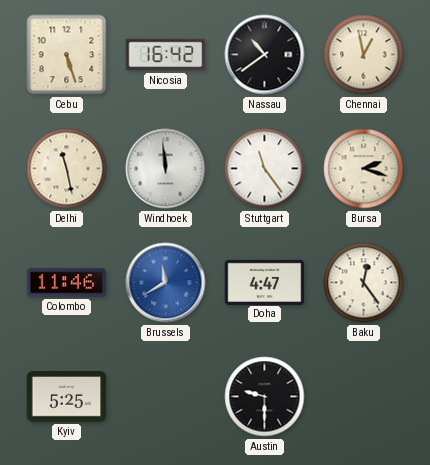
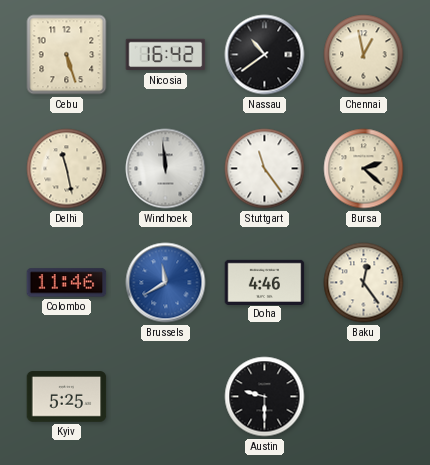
Bursa: 2:18 -> 2:22
Doha: 4:47 -> 4:46
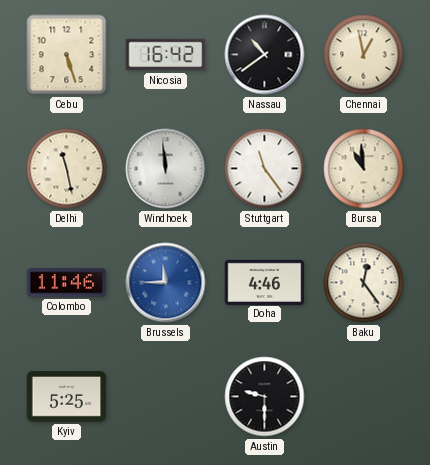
Bursa: 2:22 -> 10:59
Brussels: 11:40 -> 11:45
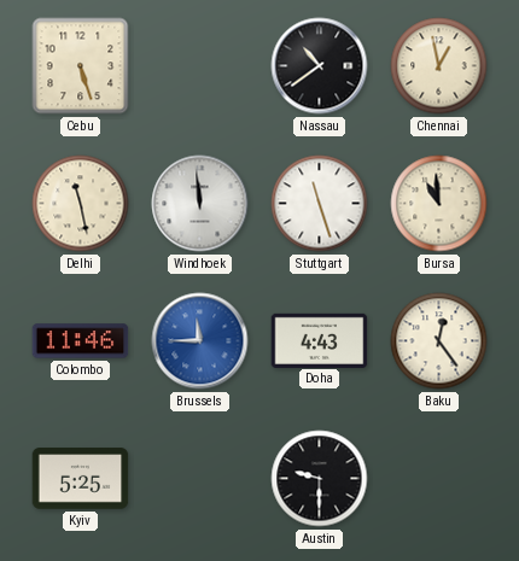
Nicosia: 16:42 -> none
Stuttgart: 11:24 -> 11:27
Doha: 4:46 -> 4:43
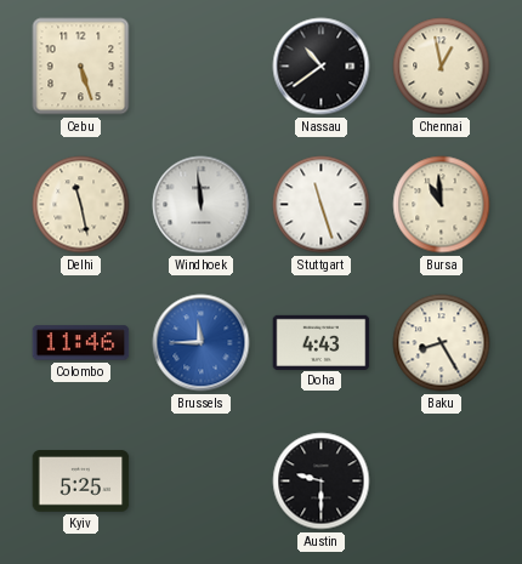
Baku: 12:24 -> 8:25
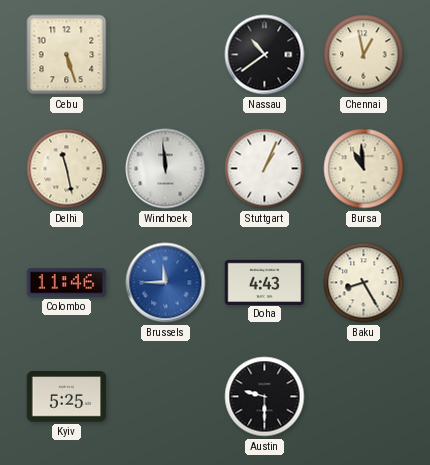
Stuttgart: 11:27 -> 1:04
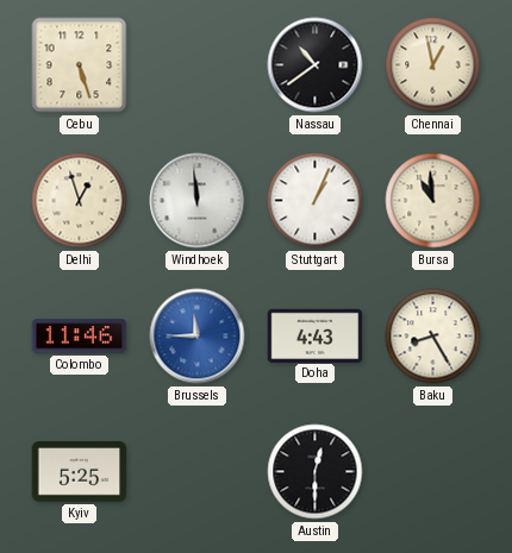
Delhi: 11:28 -> 12:57
Austin: 9:30 -> 12:30
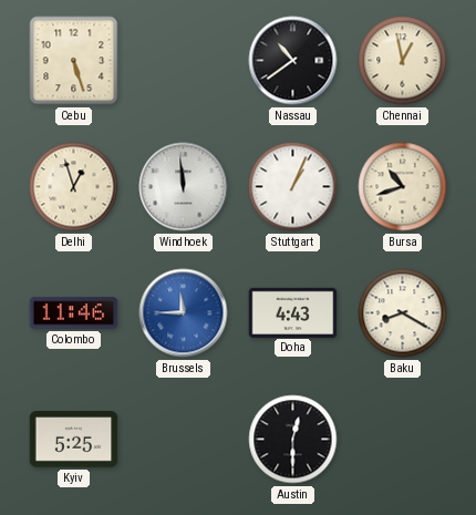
Bursa: 10:59 -> 10:42
Baku: 8:25 -> 8:20
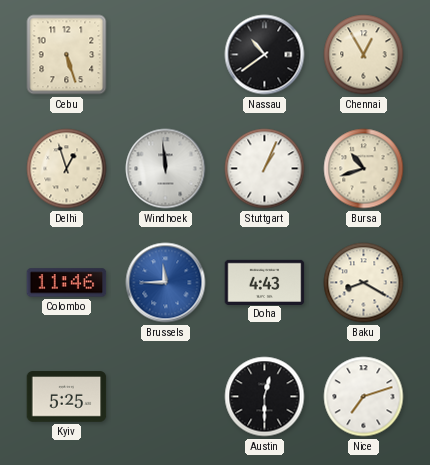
Chennai: 12:58 -> 12:55
Nice: none -> 7:12
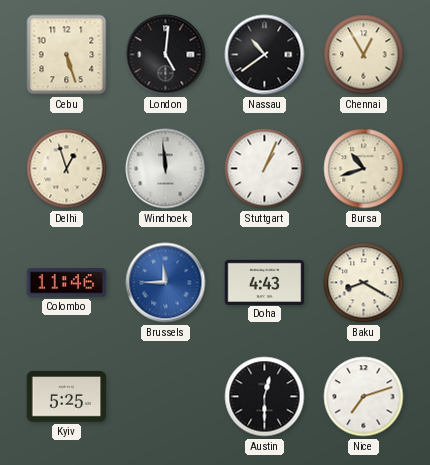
London: none -> 5:01
